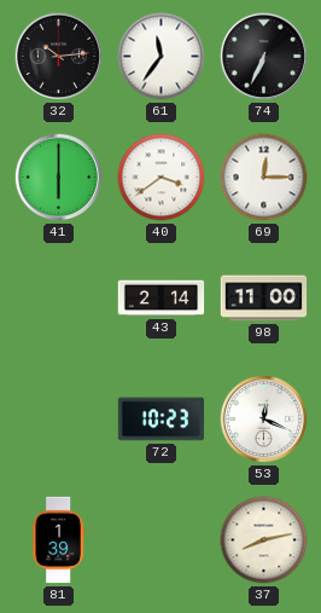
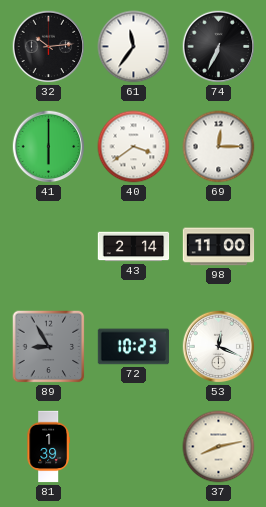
89: none -> 8:55
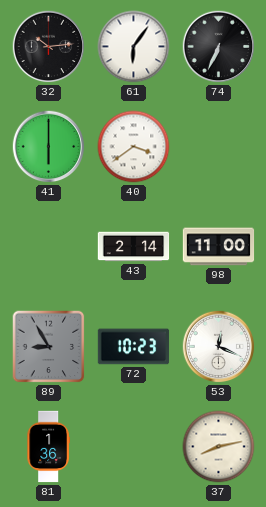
61: 11:36 -> 6:06
69: 12:15 -> none
81: 1:39 -> 1:36
